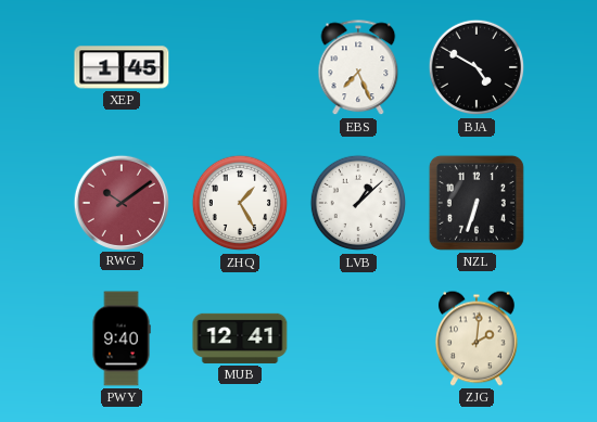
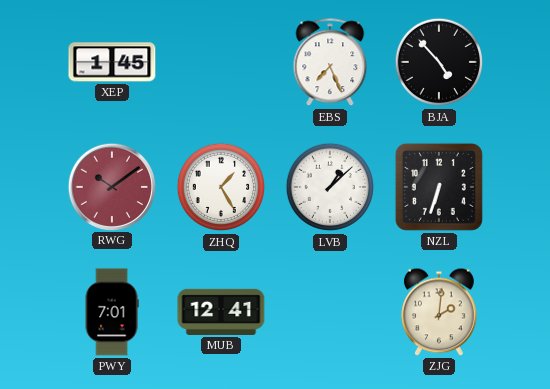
BJA: 4:50 -> 4:53
PWY: 9:40 -> 7:01
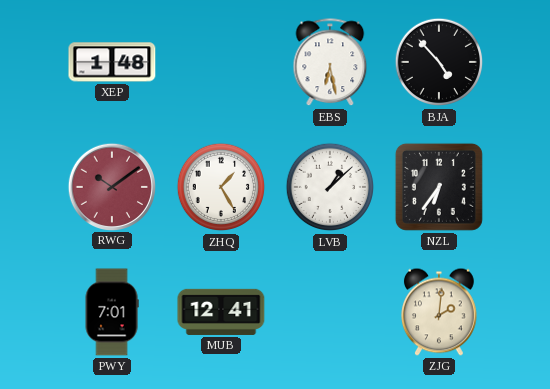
XEP: 1:45 -> 1:48
EBS: 7:26 -> 6:28
NZL: 6:33 -> 6:36
